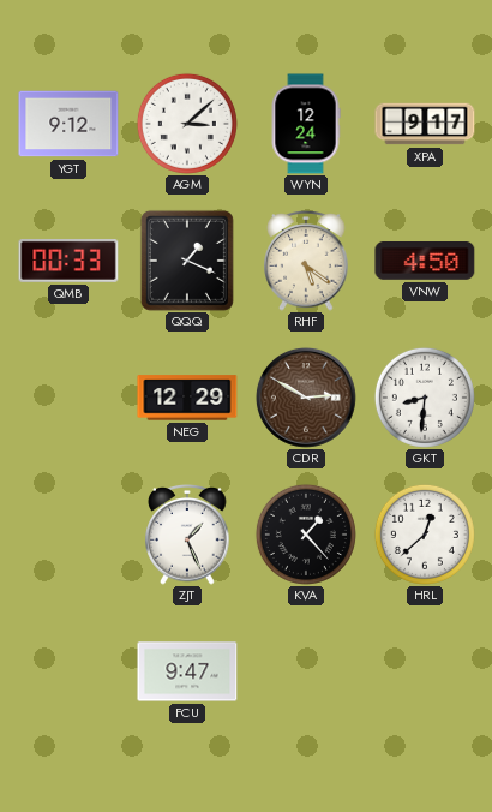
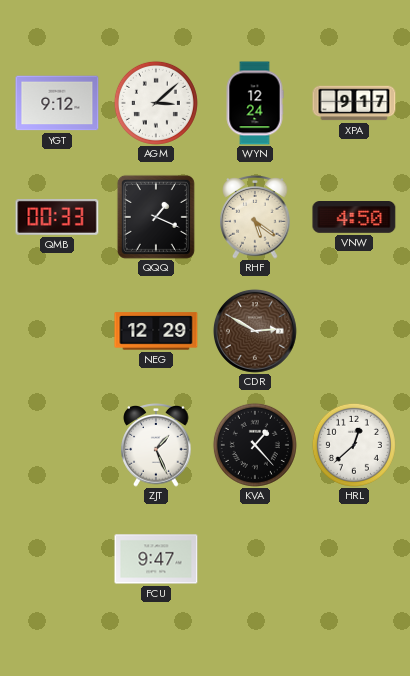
GKT: 8:31 -> none
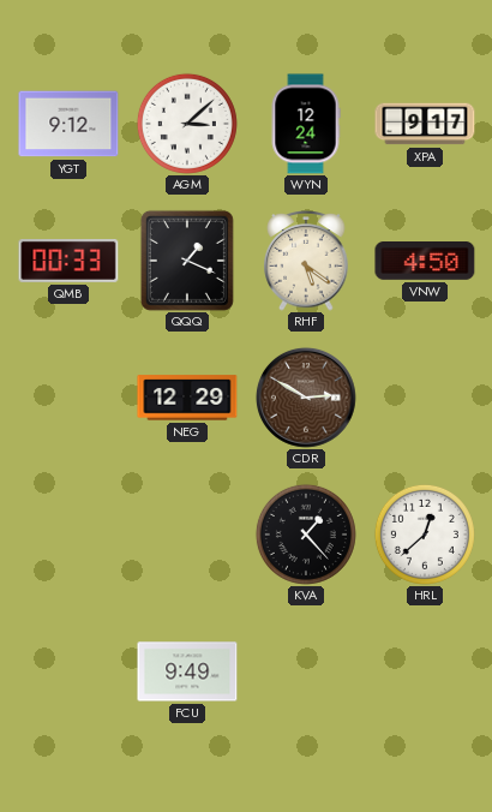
ZJT: 1:26 -> none
FCU: 9:47 -> 9:49
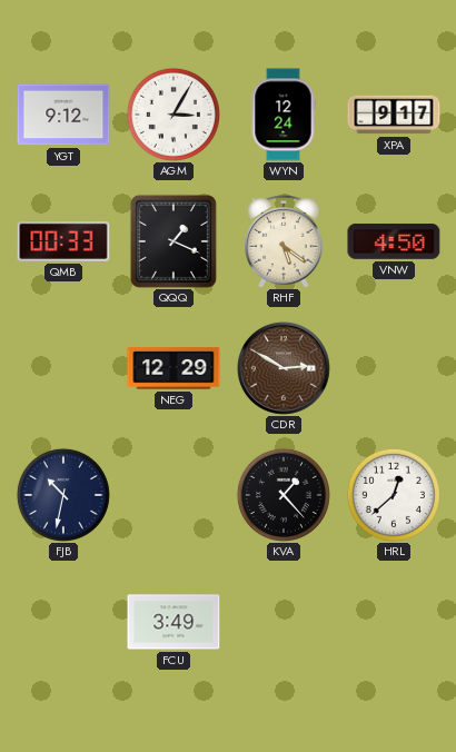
AGM: 3:08 -> 3:05
FJB: none -> 10:32
FCU: 9:49 -> 3:49
